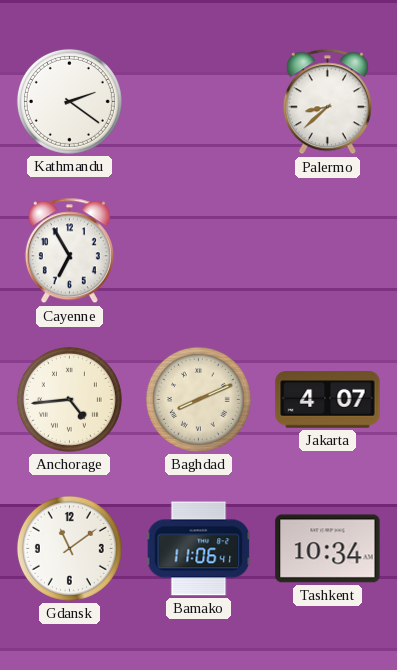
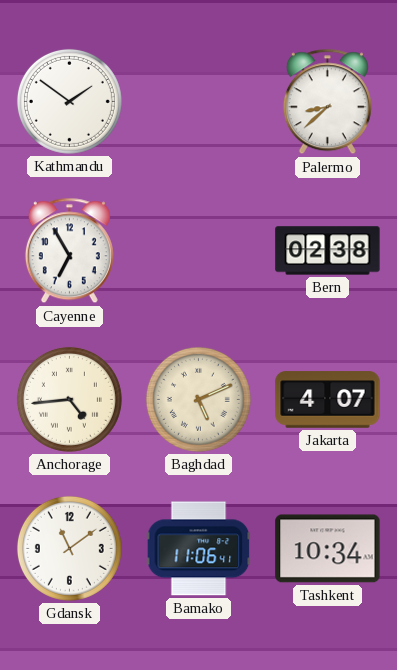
Kathmandu: 2:21 -> 1:51
Bern: none -> 02:38
Baghdad: 8:11 -> 5:11
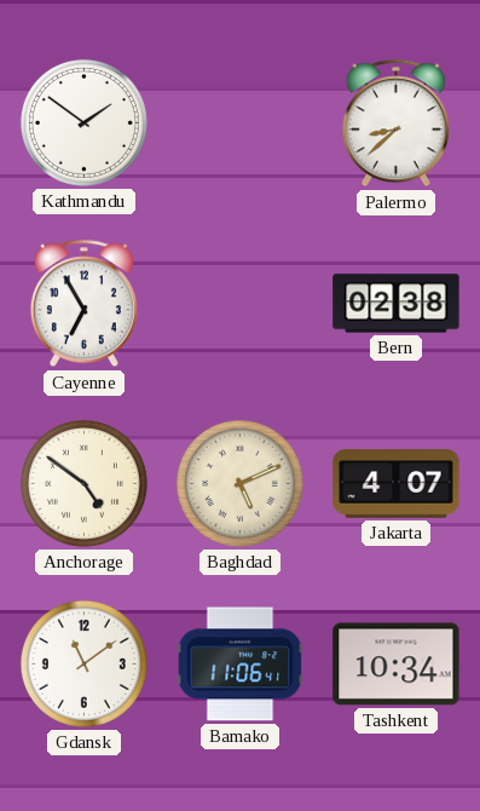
Anchorage: 4:44 -> 4:51
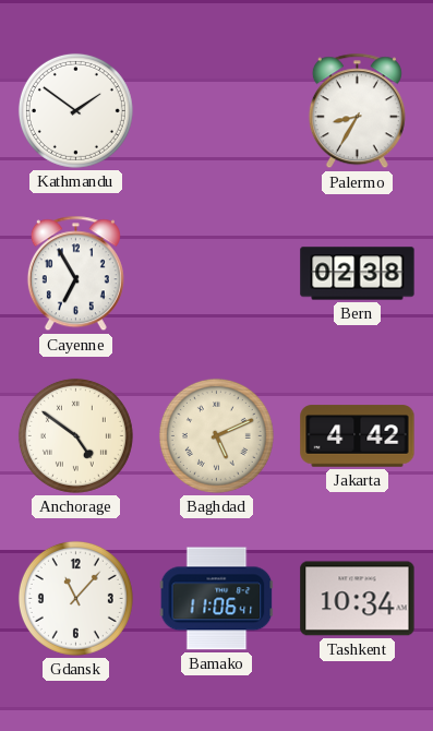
Palermo: 8:38 -> 8:35
Jakarta: 4:07 -> 4:42
Gdansk: 11:09 -> 11:07
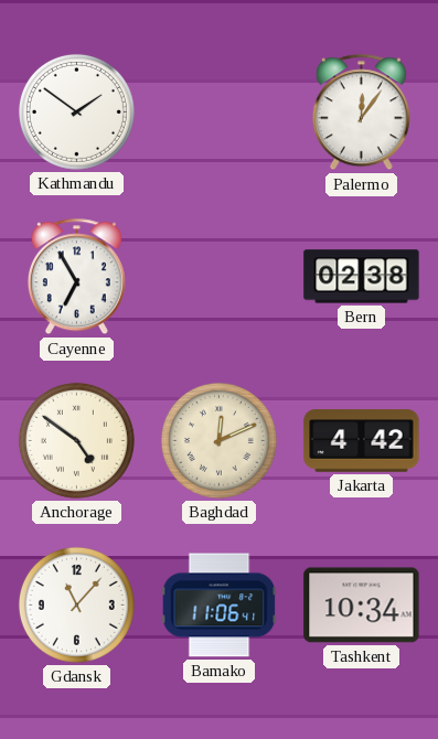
Palermo: 8:35 -> 12:06
Baghdad: 5:11 -> 12:11
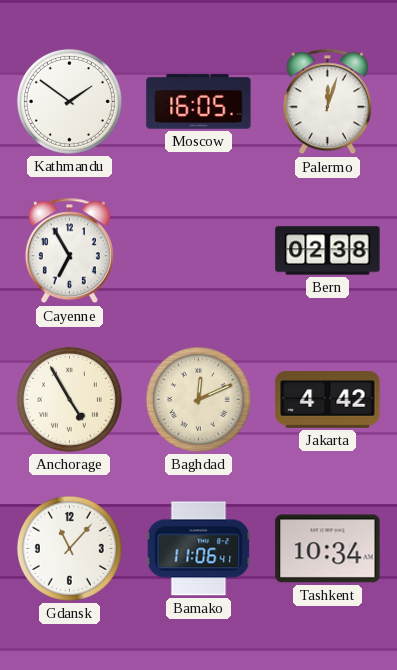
Moscow: none -> 16:05
Palermo: 12:06 -> 12:03
Anchorage: 4:51 -> 4:55
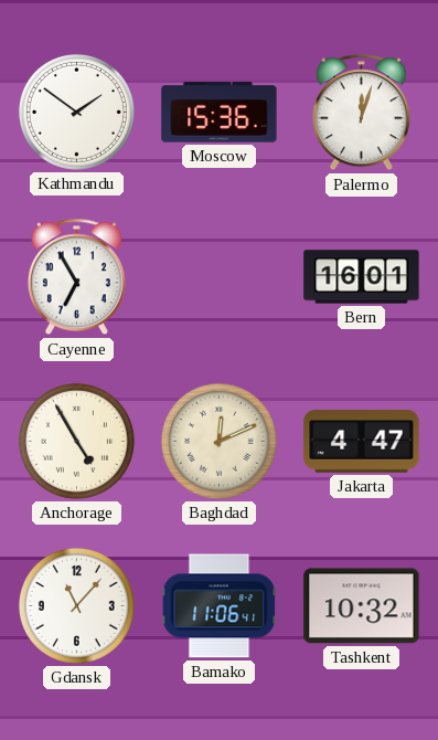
Moscow: 16:05 -> 15:36
Bern: 02:38 -> 16:01
Jakarta: 4:42 -> 4:47
Tashkent: 10:34 -> 10:32
